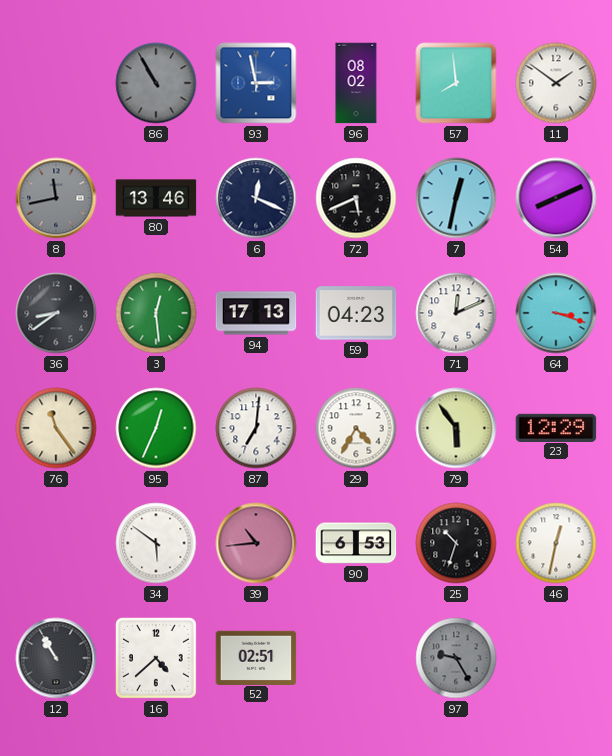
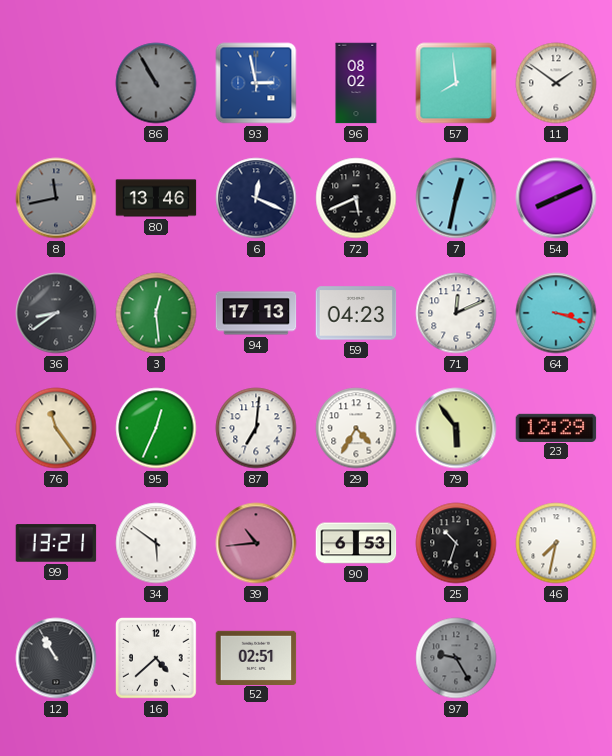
99: none -> 13:21
46: 12:32 -> 7:32
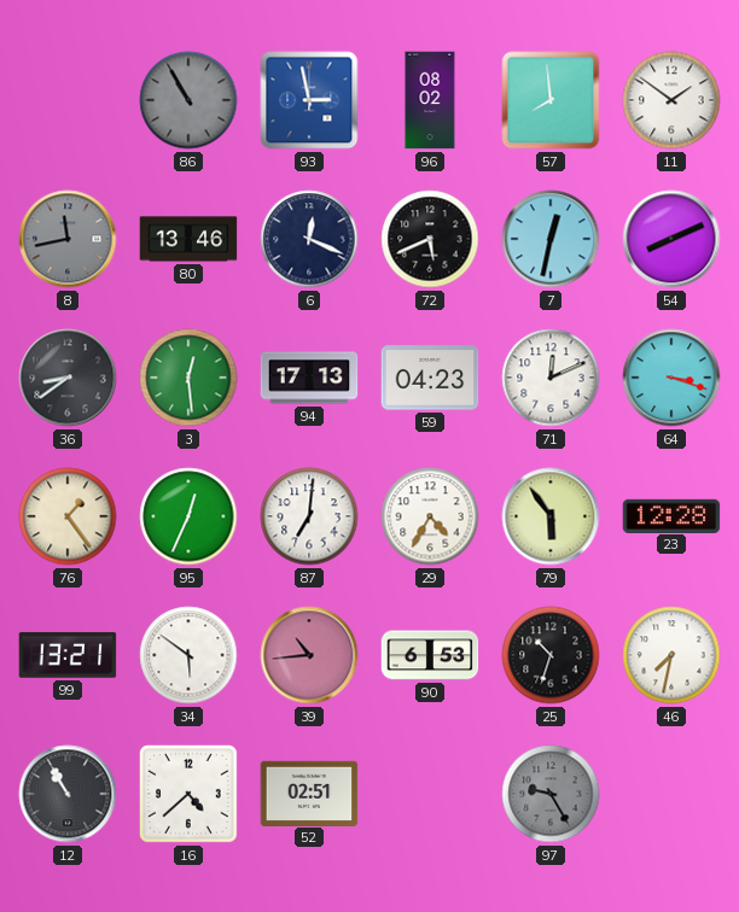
76: 11:24 -> 1:24
23: 12:29 -> 12:28
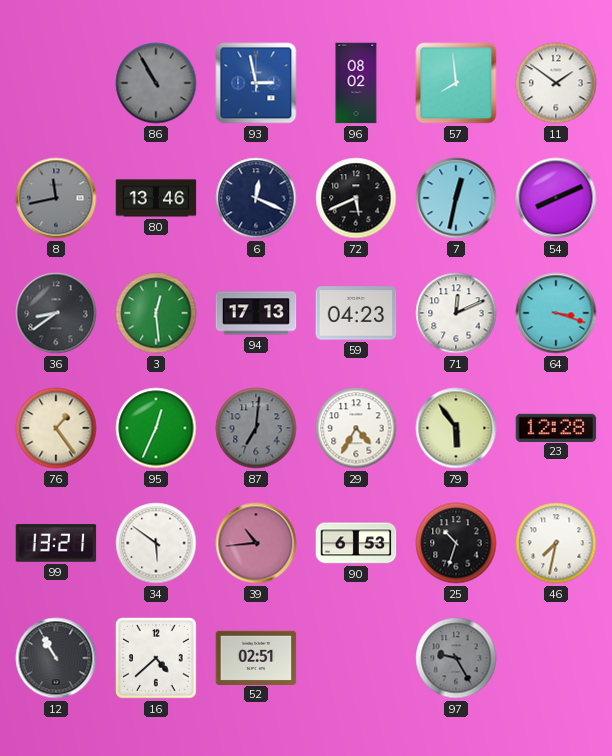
87 dial: white -> grey
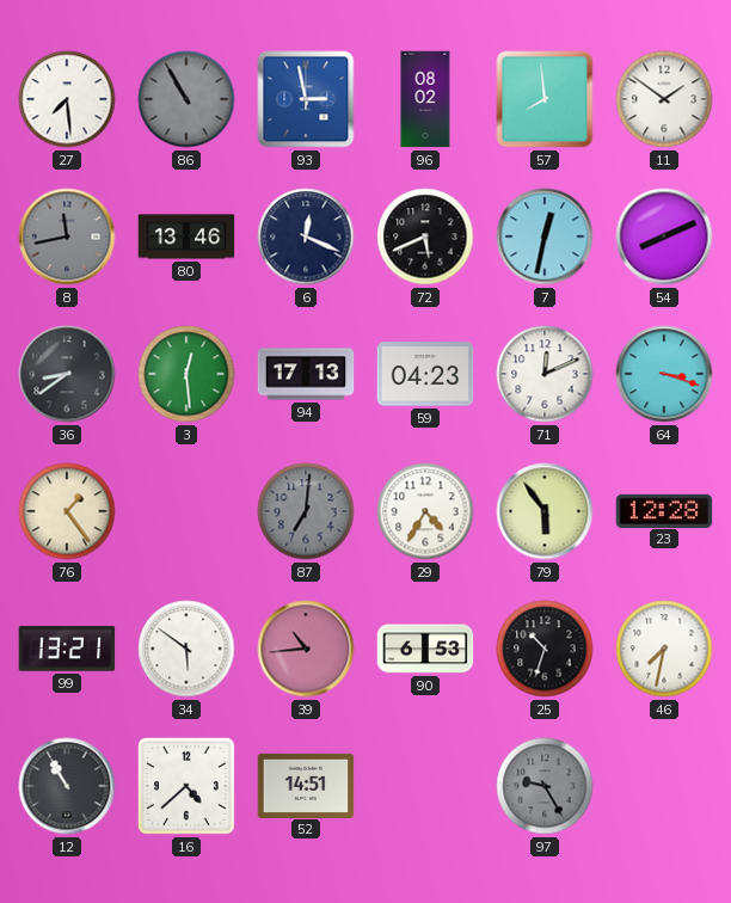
27: none -> 7:29
95: 12:34 -> none
52: 02:51 -> 14:51
